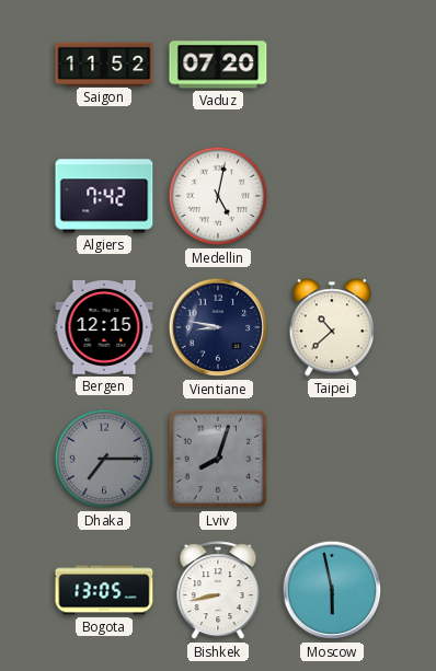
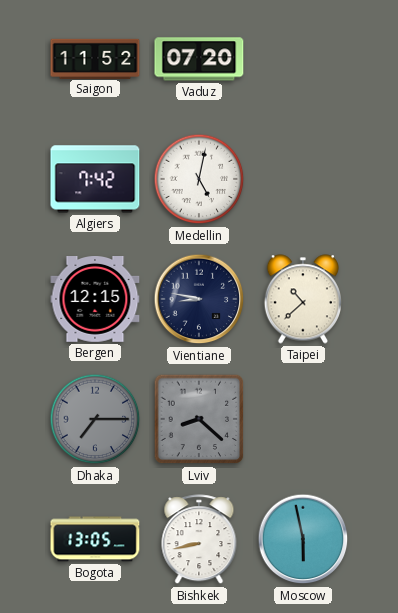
Lviv: 8:03 -> 8:22
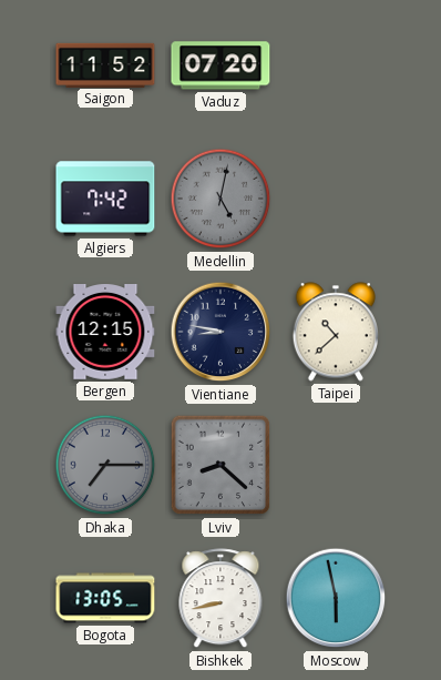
Medellin dial: white -> grey
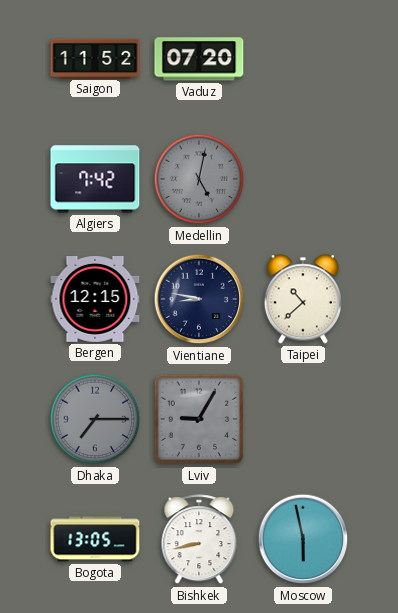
Lviv: 8:22 -> 9:05
